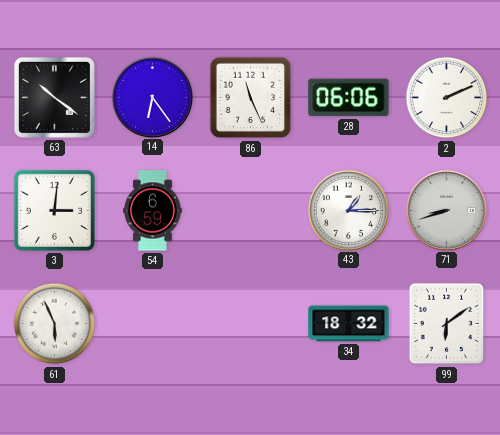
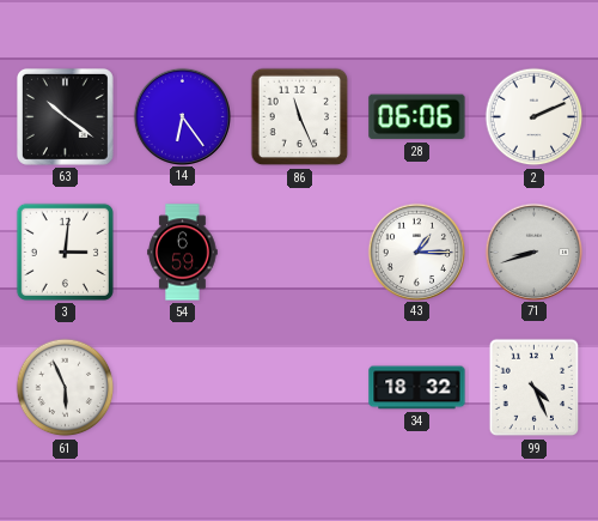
99: 6:09 -> 4:26
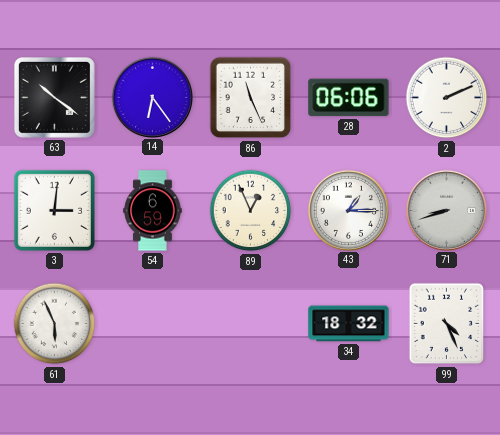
89: none -> 12:56
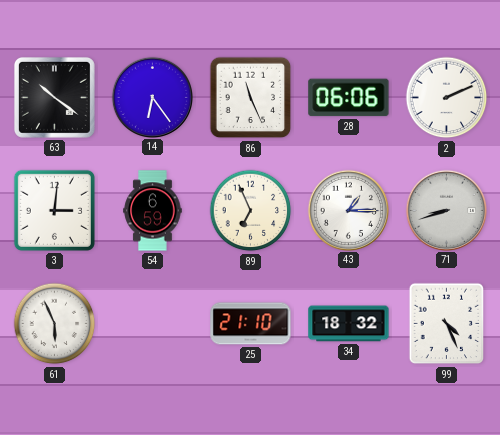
89: 12:56 -> 6:56
25: none -> 21:10
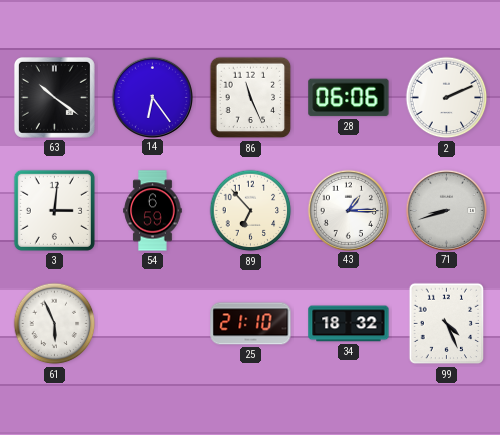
89: 6:56 -> 6:53
